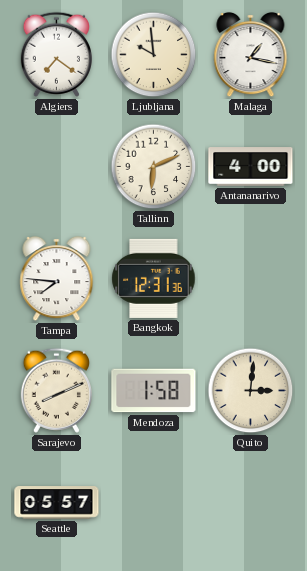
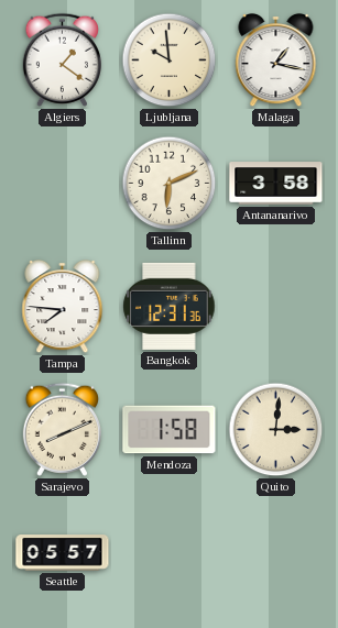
Algiers: 7:21 -> 1:21
Antananarivo: 4:00 -> 3:58
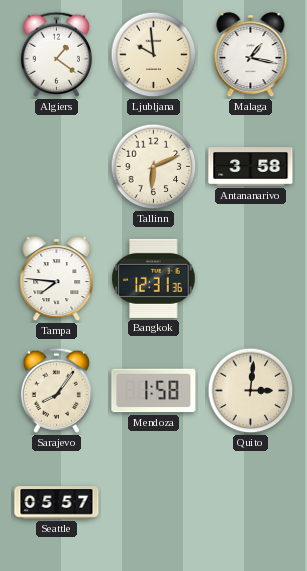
Sarajevo: 8:11 -> 8:06
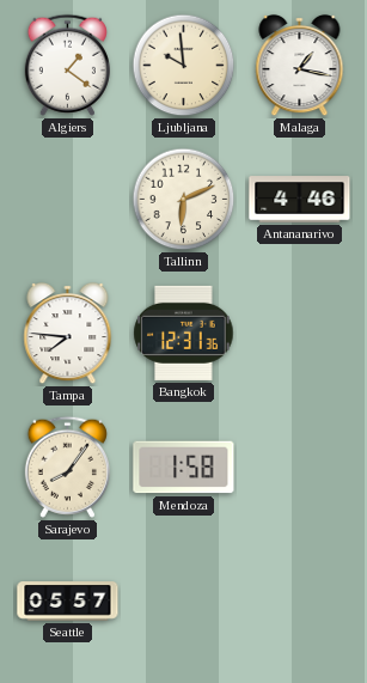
Antananarivo: 3:58 -> 4:46
Quito: 3:01 -> none
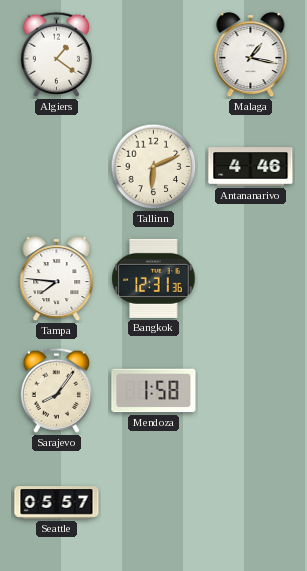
Ljubljana: 9:59 -> none
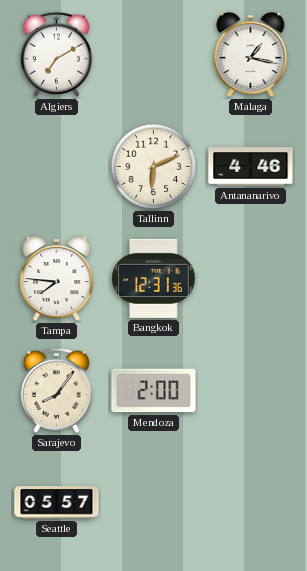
Algiers: 1:21 -> 7:10
Mendoza: 1:58 -> 2:00
